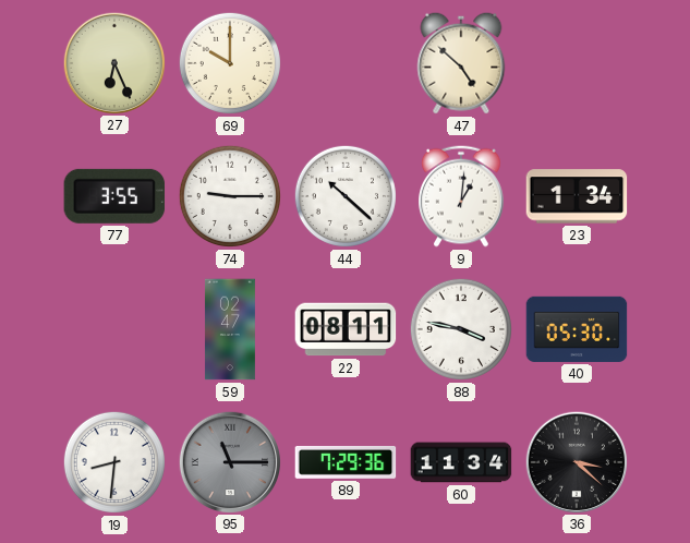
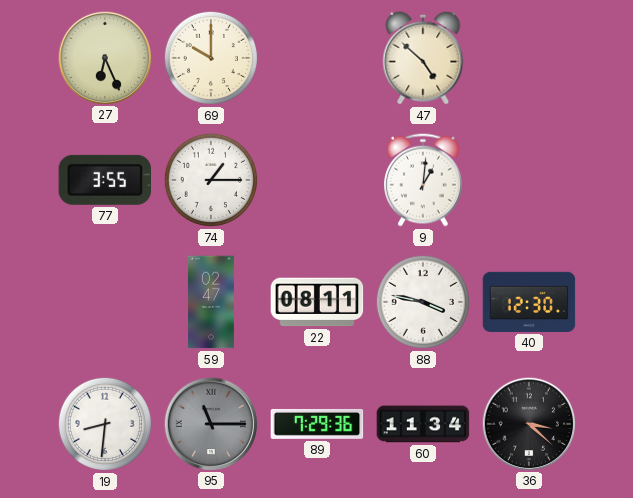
74: 9:15 -> 1:15
44: 10:22 -> none
23: 1:34 -> none
40: 05:30 -> 12:30
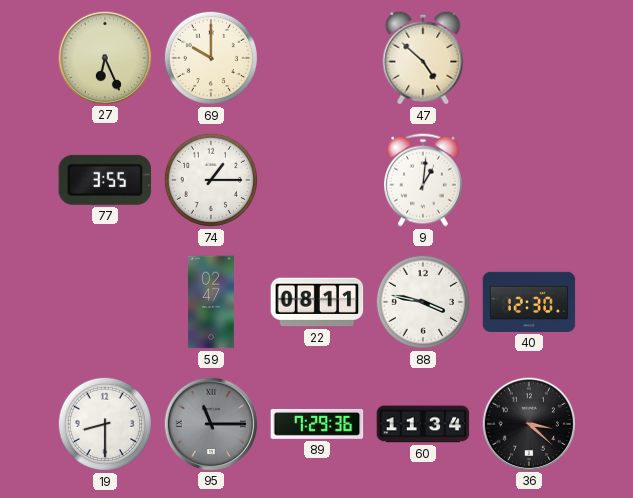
19: 8:31 -> 8:30
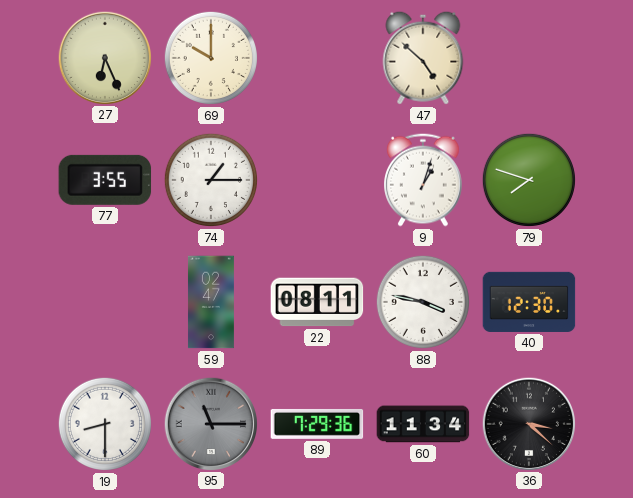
9: 1:01 -> 1:03
79: none -> 7:48
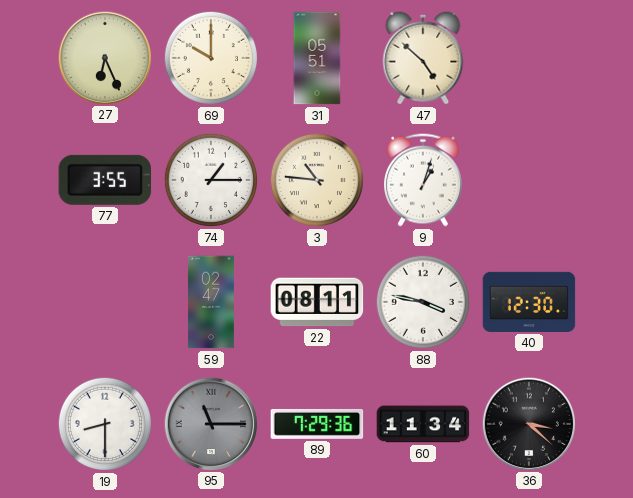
31: none -> 05:51
3: none -> 10:46
79: 7:48 -> none
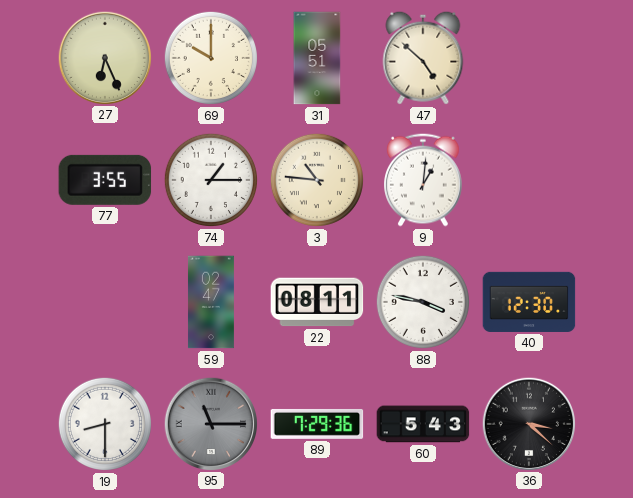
9: 1:03 -> 1:01
60: 11:34 -> 5:43
